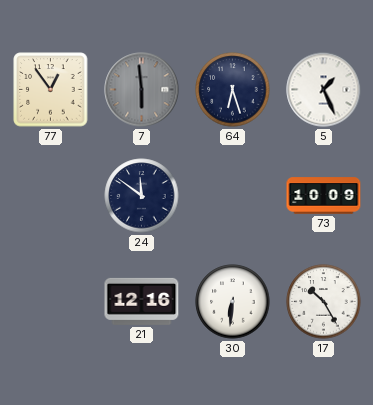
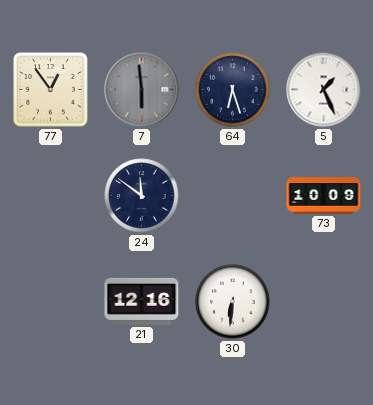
17: 10:25 -> none
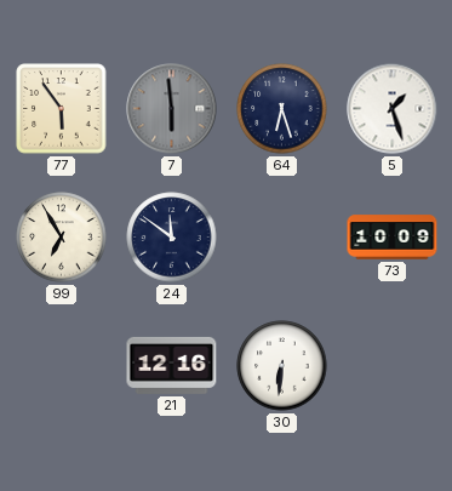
77: 12:54 -> 5:54
5: 1:26 -> 1:27
99: none -> 6:55
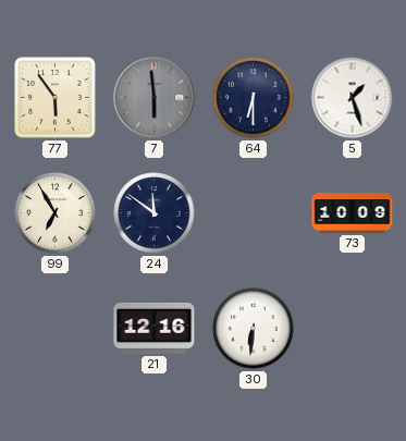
64: 6:27 -> 6:30
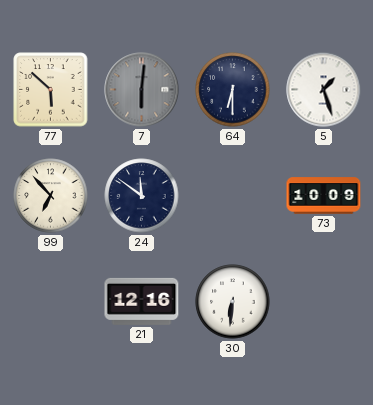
77: 5:54 -> 5:52
7: 5:59 -> 6:01
99: 6:55 -> 6:53
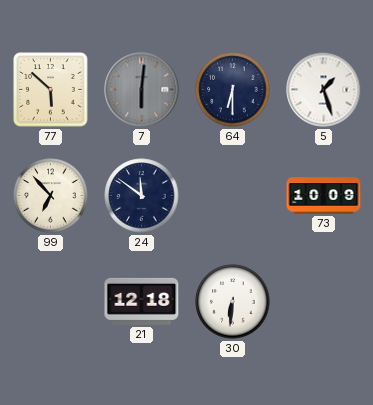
21: 12:16 -> 12:18
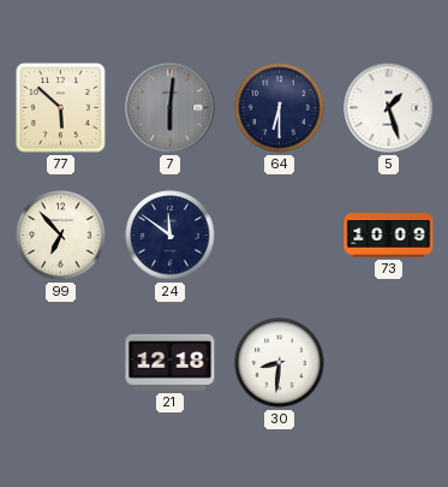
30: 6:31 -> 8:31
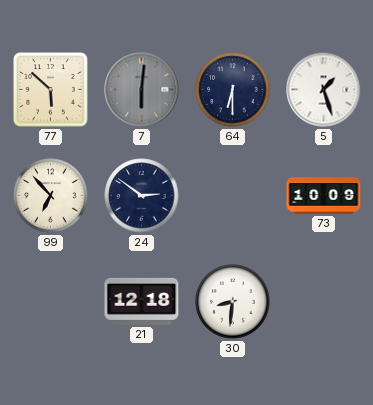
24: 11:51 -> 2:51
